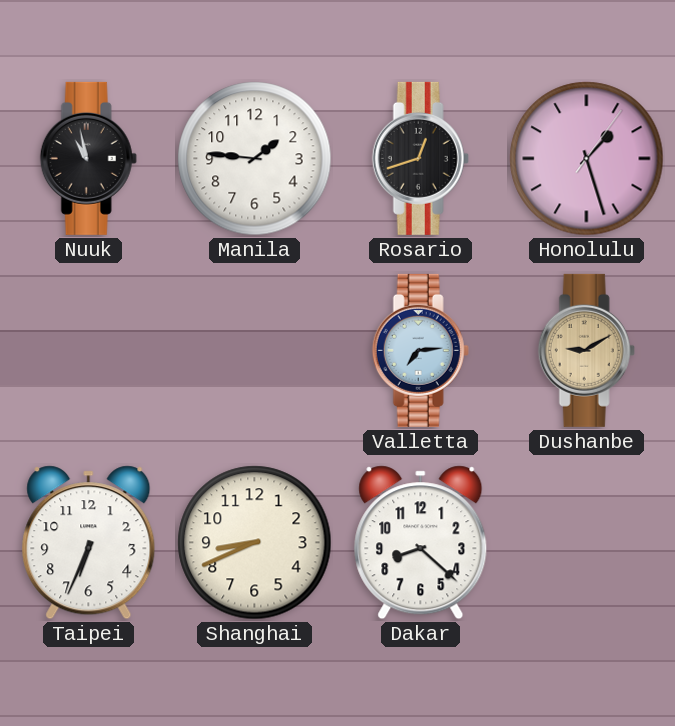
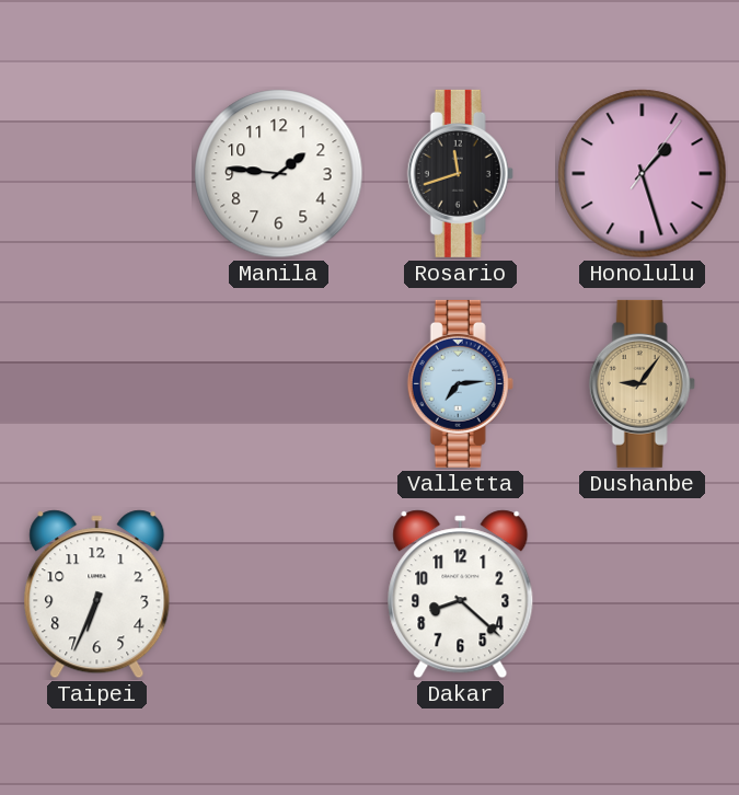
Nuuk: 10:58 -> none
Rosario: 12:42 -> 11:42
Dushanbe: 9:10 -> 9:06
Shanghai: 8:41 -> none
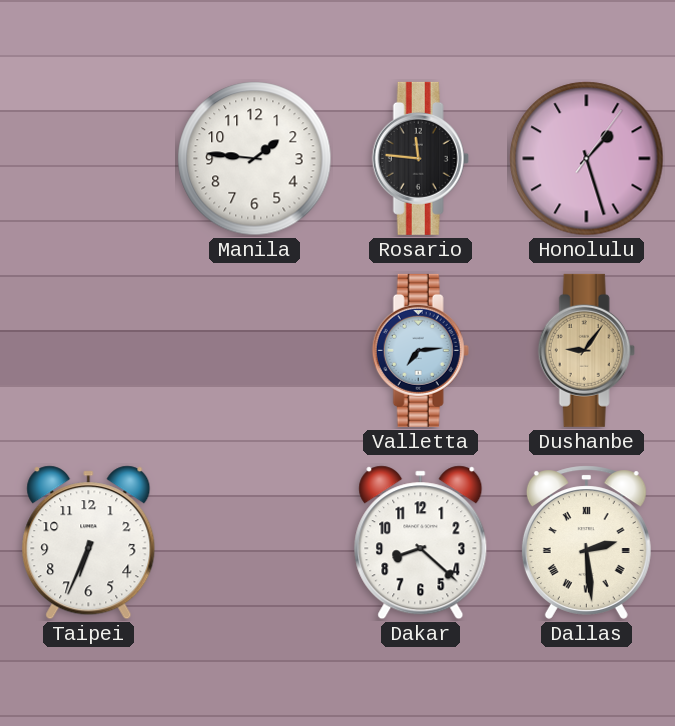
Rosario: 11:42 -> 11:46
Dallas: none -> 2:29
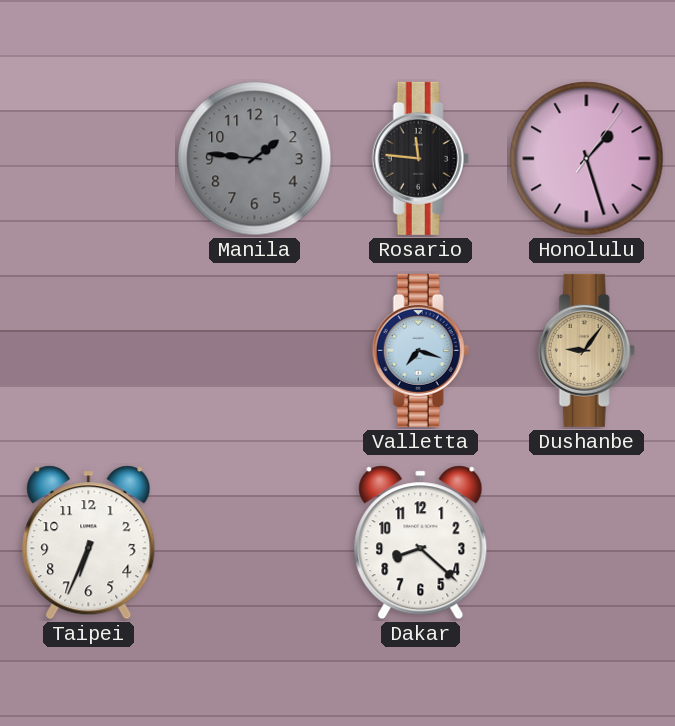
Manila dial: white -> grey
Valletta: 7:14 -> 7:18
Dallas: 2:29 -> none
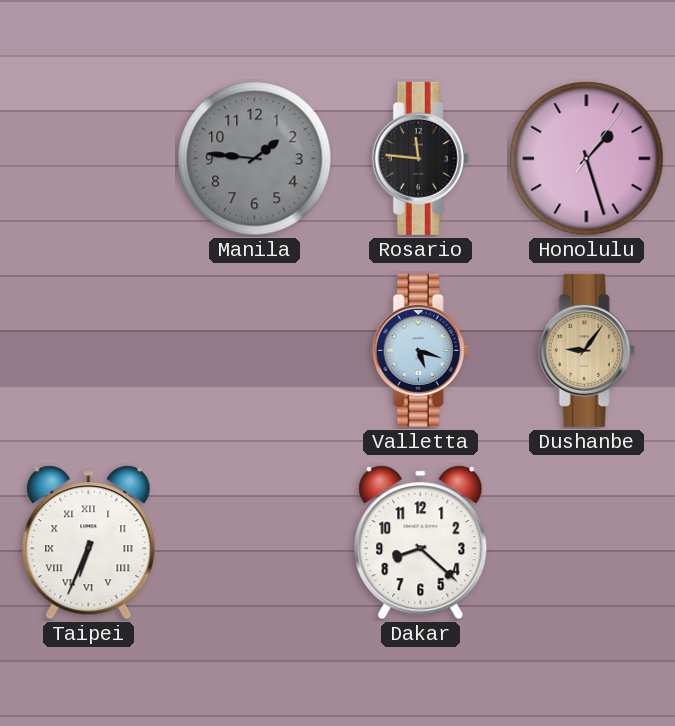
Valletta: 7:18 -> 5:18
Taipei numerals: Arabic -> Roman
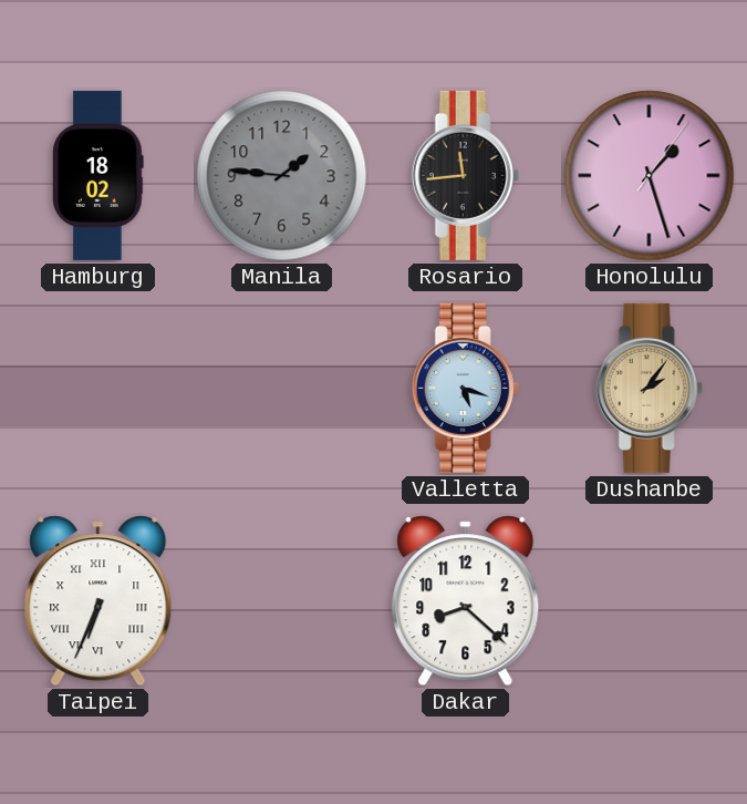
Hamburg: none -> 18:02
Rosario: 11:46 -> 11:44
Dushanbe: 9:06 -> 2:06
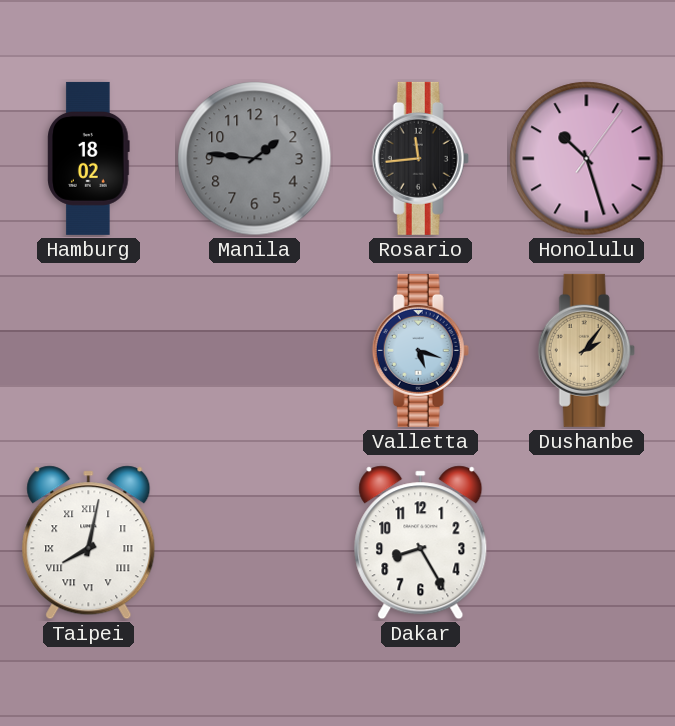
Honolulu: 1:27 -> 10:27
Taipei: 6:34 -> 8:02
Dakar: 8:22 -> 8:25
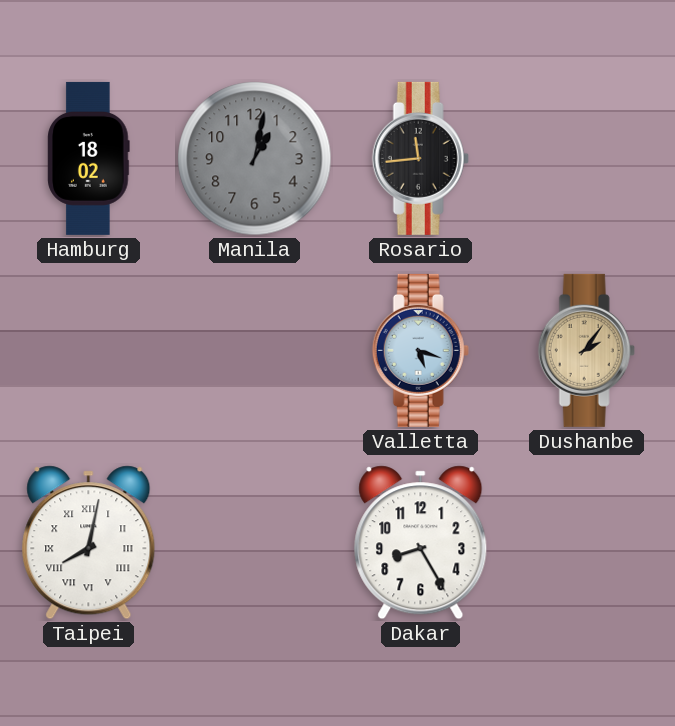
Manila: 1:46 -> 1:02
Honolulu: 10:27 -> none
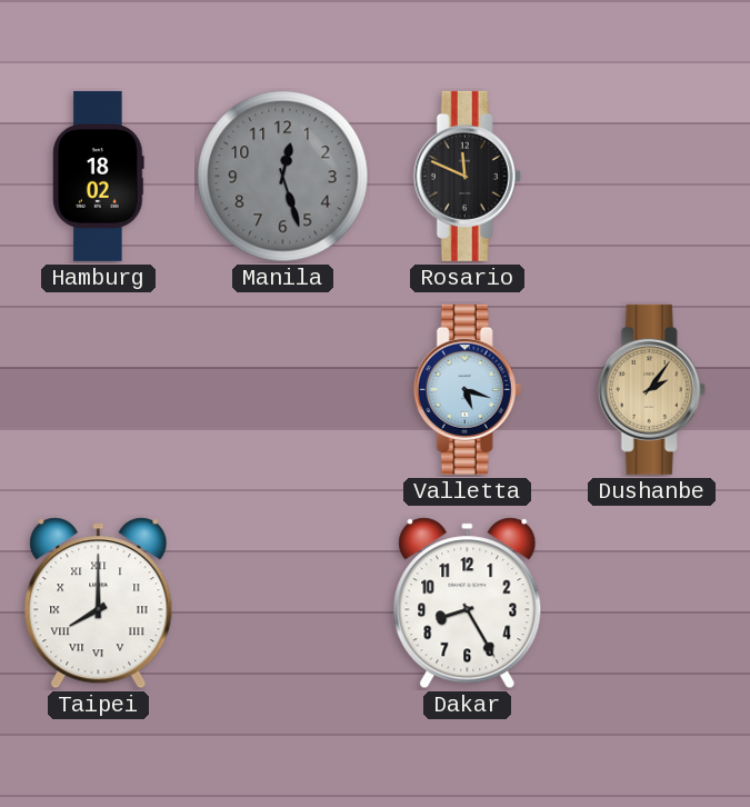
Manila: 1:02 -> 12:27
Rosario: 11:44 -> 11:49
Taipei: 8:02 -> 8:00
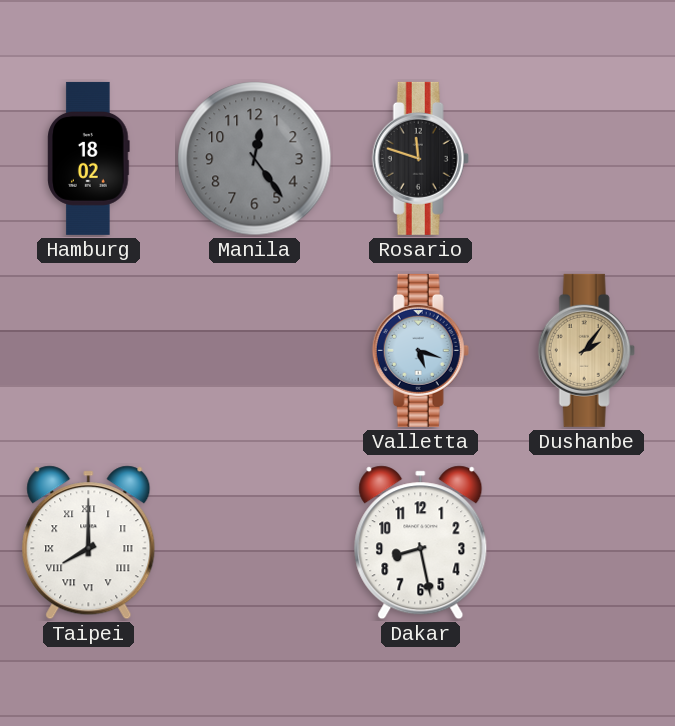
Manila: 12:27 -> 12:24
Rosario: 11:49 -> 11:48
Dakar: 8:25 -> 8:28
